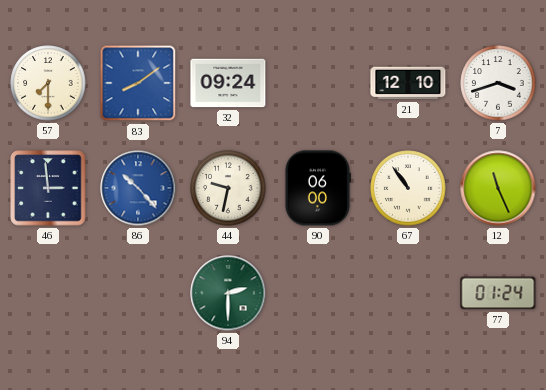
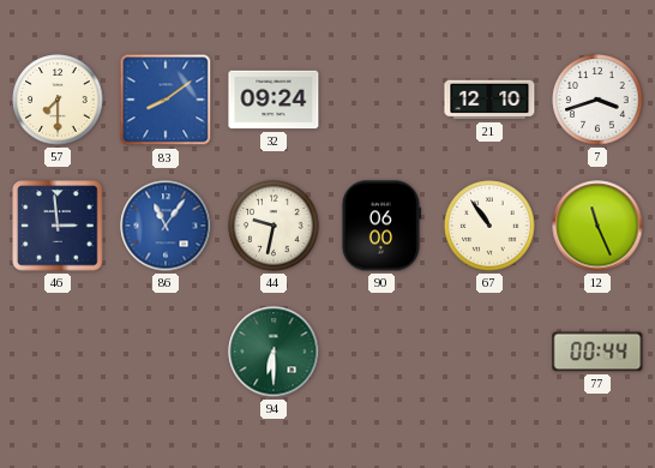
86: 10:23 -> 11:06
94: 2:30 -> 6:30
77: 01:24 -> 00:44
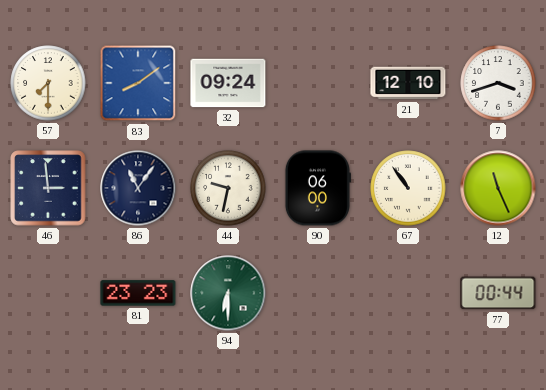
86 dial: blue -> navy
81: none -> 23:23
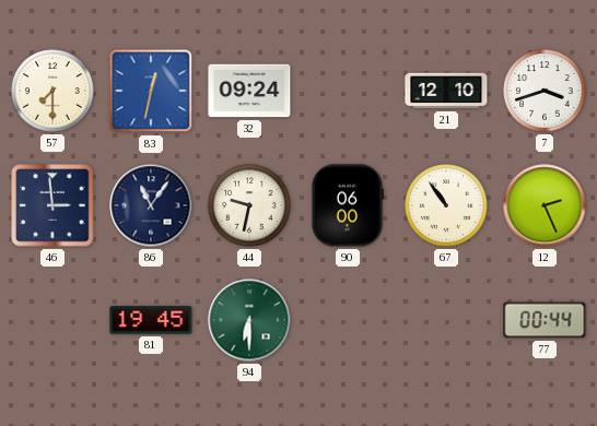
83: 8:09 -> 12:32
12: 11:26 -> 2:26
81: 23:23 -> 19:45
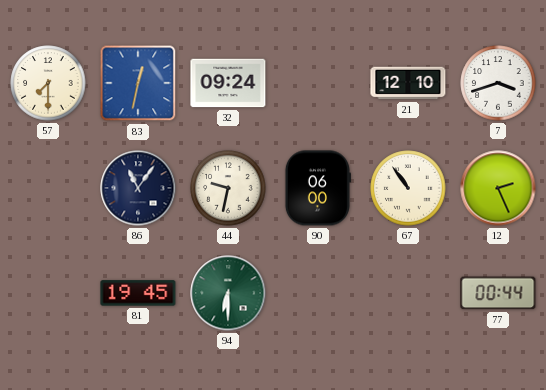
46: 2:59 -> none
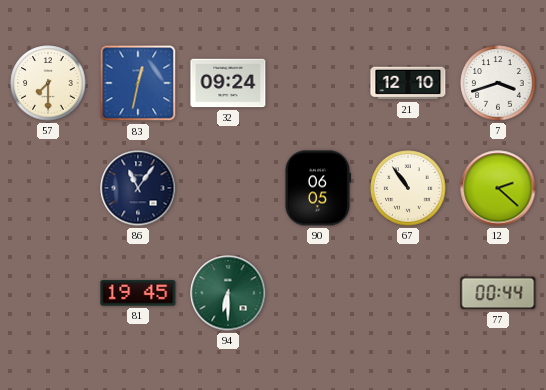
44: 9:32 -> none
90: 06:00 -> 06:05
12: 2:26 -> 2:22
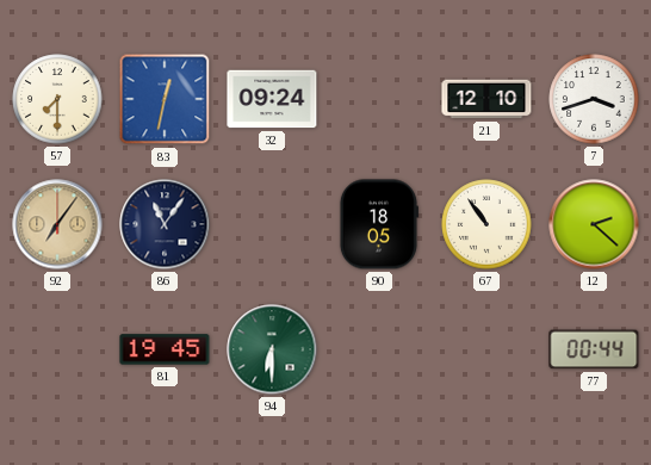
92: none -> 7:06
90: 06:05 -> 18:05
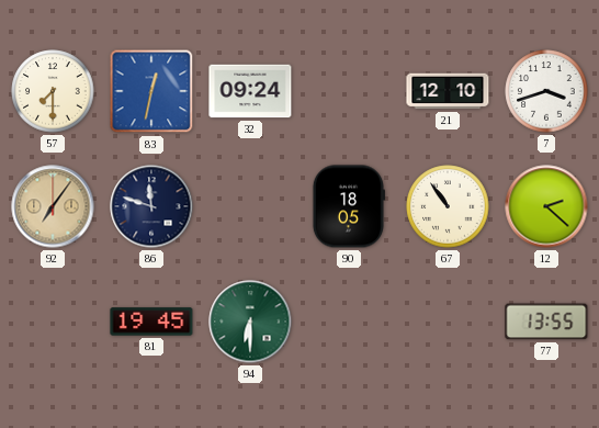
86: 11:06 -> 11:48
77: 00:44 -> 13:55
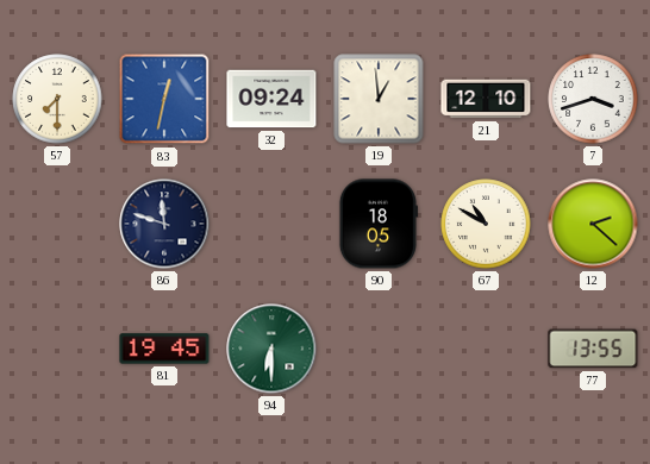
19: none -> 12:59
92: 7:06 -> none
67: 10:54 -> 10:50
